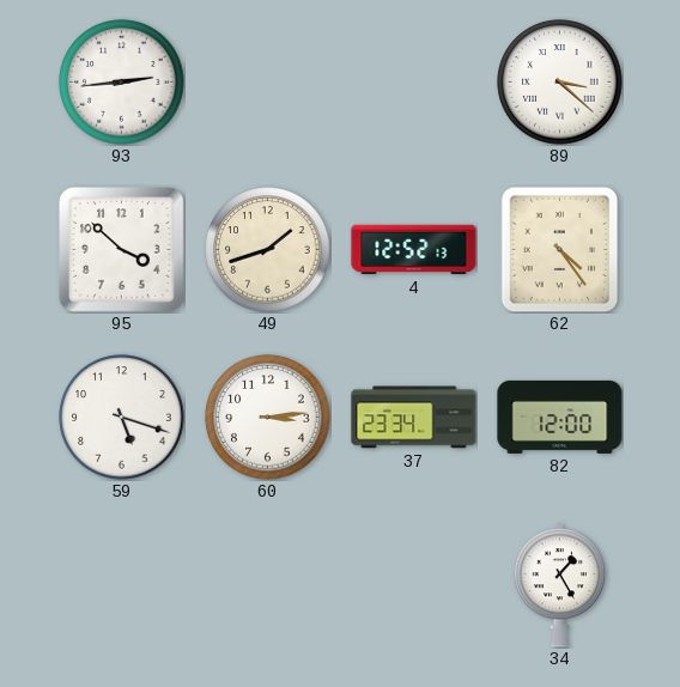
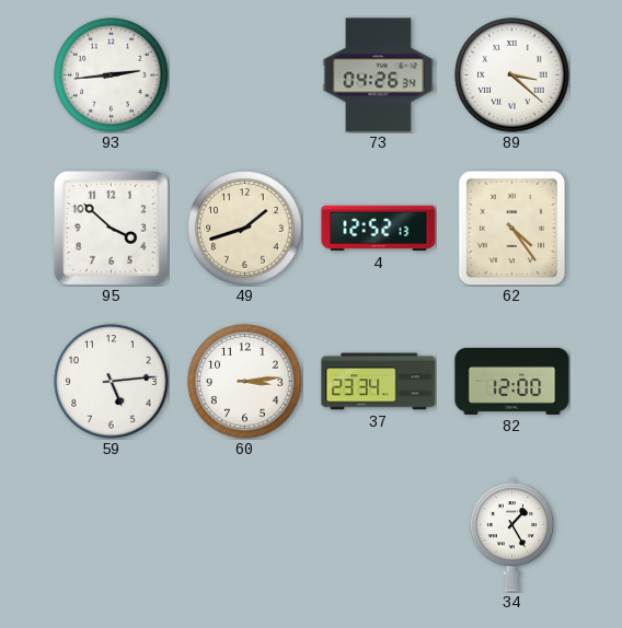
73: none -> 04:26
59: 5:18 -> 5:14
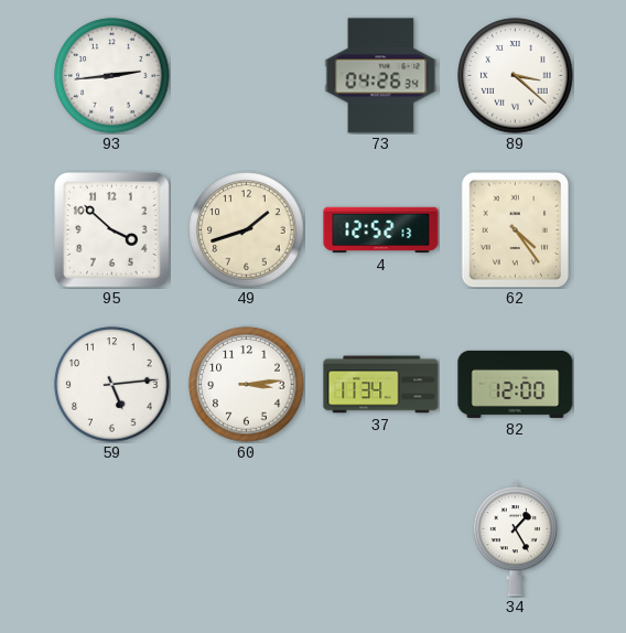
37: 23:34 -> 11:34
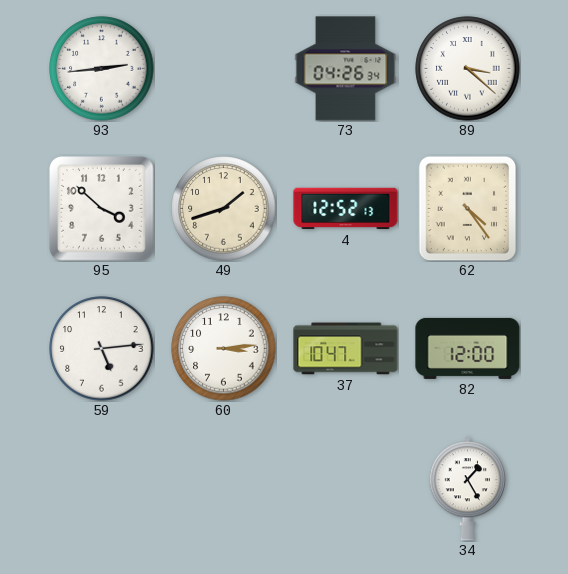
37: 11:34 -> 10:47
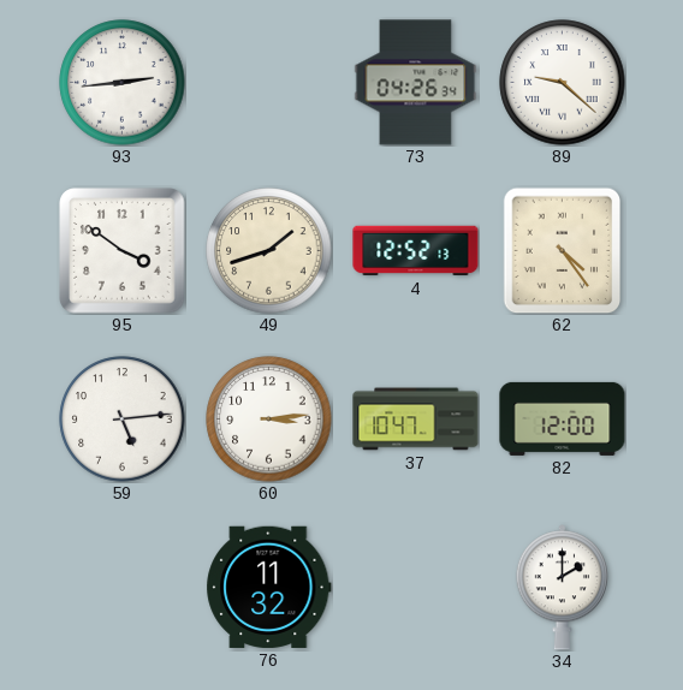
89: 3:22 -> 9:22
95: 3:52 -> 3:51
76: none -> 11:32
34: 1:25 -> 2:00
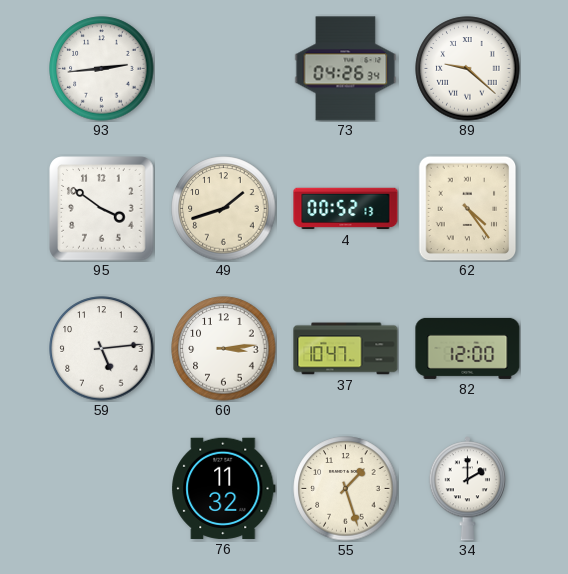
4: 12:52 -> 00:52
55: none -> 1:27
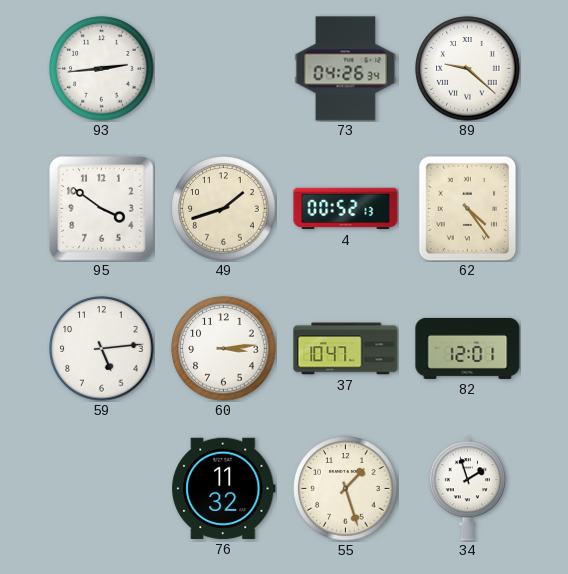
82: 12:00 -> 12:01
34: 2:00 -> 1:57
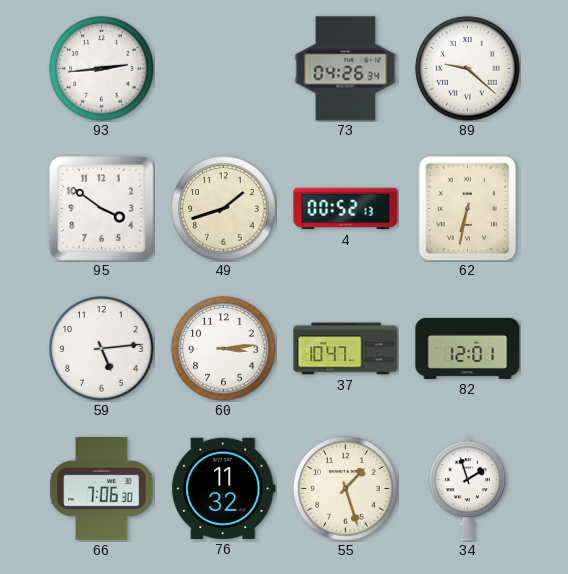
62: 4:24 -> 6:32
66: none -> 7:06
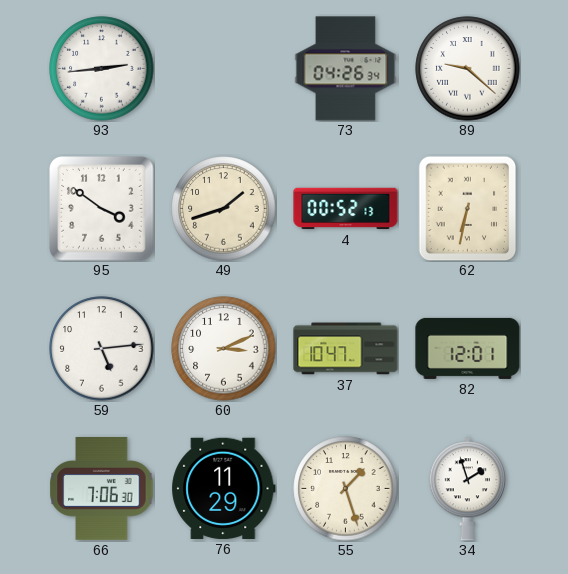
60: 3:14 -> 3:11
76: 11:32 -> 11:29
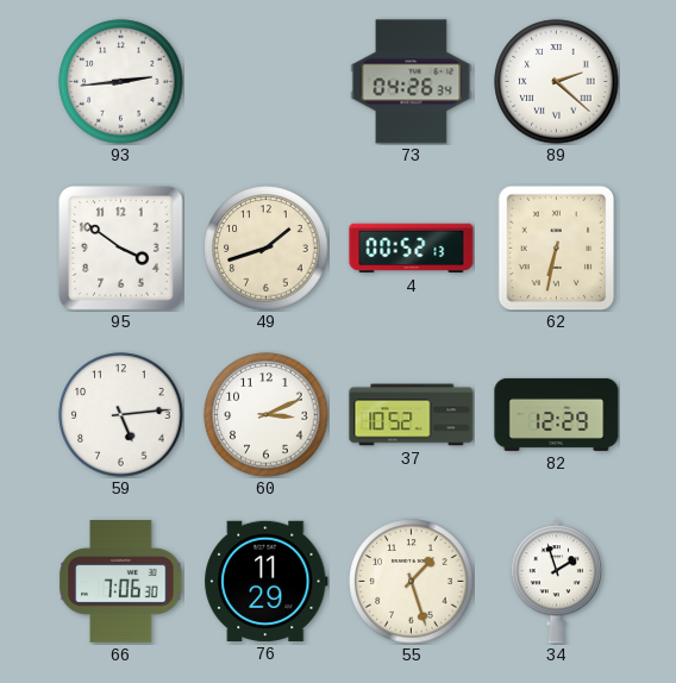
89: 9:22 -> 2:22
37: 10:47 -> 10:52
82: 12:01 -> 12:29
